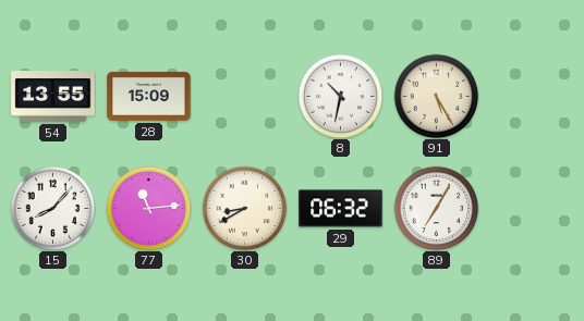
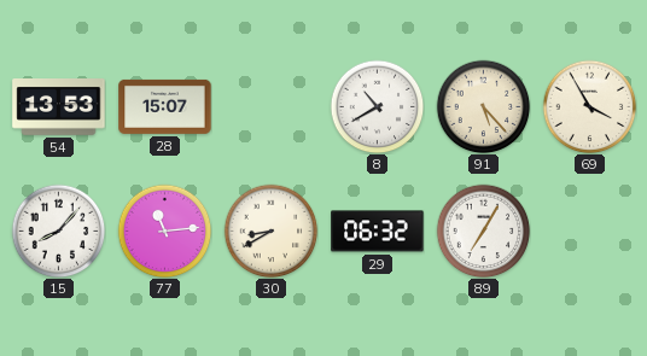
54: 13:55 -> 13:53
28: 15:09 -> 15:07
8: 10:32 -> 10:40
91: 5:25 -> 5:23
69: none -> 3:55
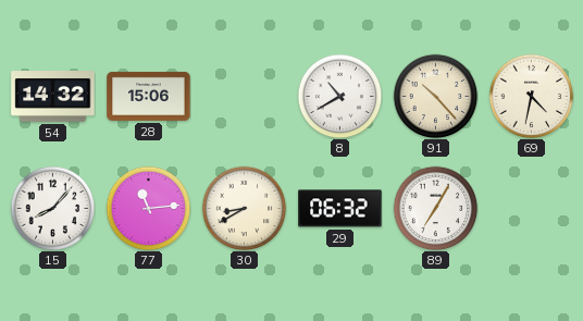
54: 13:53 -> 14:32
28: 15:07 -> 15:06
91: 5:23 -> 10:23
69: 3:55 -> 4:32
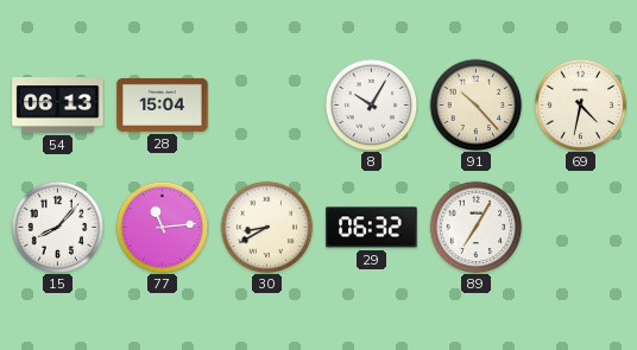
54: 14:32 -> 06:13
28: 15:06 -> 15:04
8: 10:40 -> 10:05
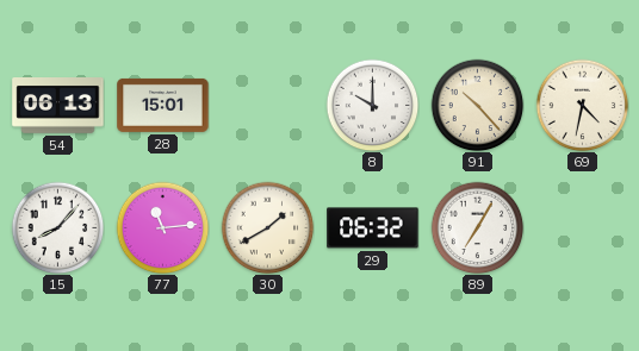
28: 15:04 -> 15:01
8: 10:05 -> 10:00
30: 8:40 -> 1:40
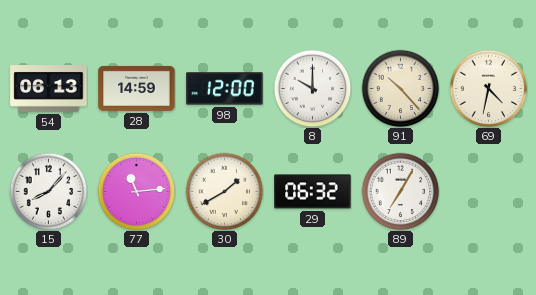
28: 15:01 -> 14:59
98: none -> 12:00
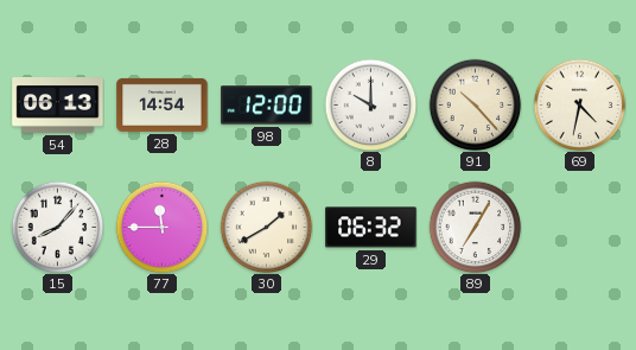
28: 14:59 -> 14:54
77: 11:14 -> 11:45
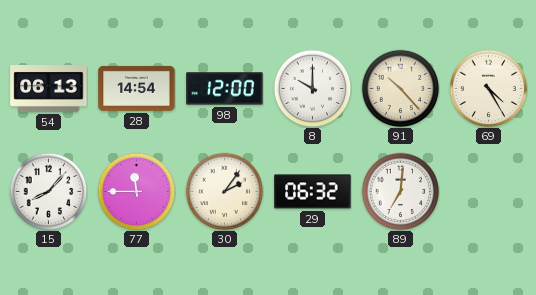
69: 4:32 -> 4:25
30: 1:40 -> 2:06
89: 7:05 -> 7:01
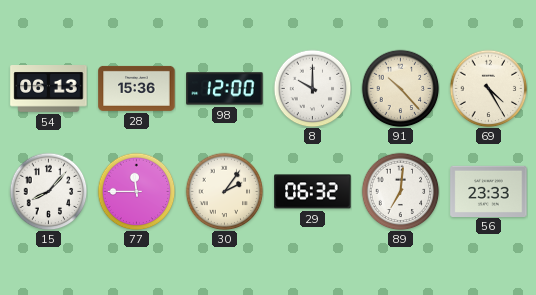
28: 14:54 -> 15:36
56: none -> 23:33
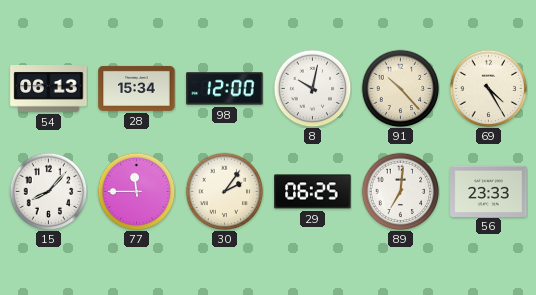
28: 15:36 -> 15:34
8: 10:00 -> 10:02
29: 06:32 -> 06:25
